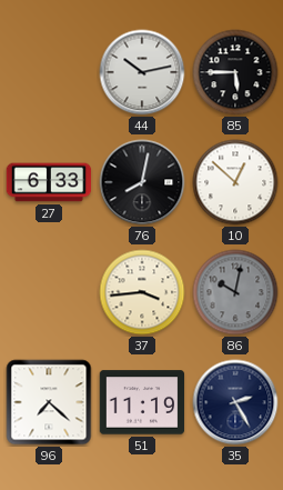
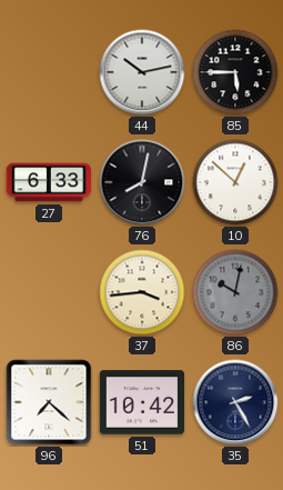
51: 11:19 -> 10:42
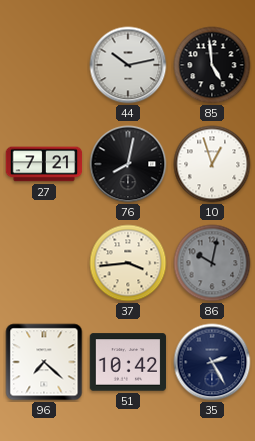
85: 5:45 -> 4:59
27: 6:33 -> 7:21
10: 12:52 -> 12:57
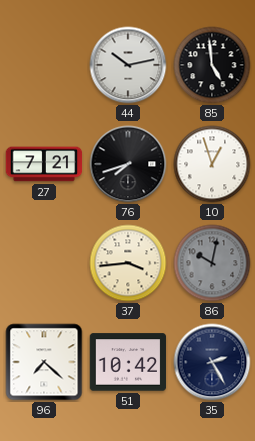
76: 8:02 -> 7:42
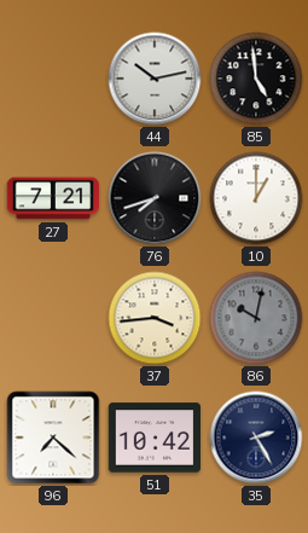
10: 12:57 -> 1:00
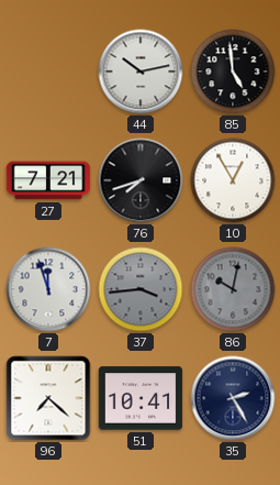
10: 1:00 -> 12:55
7: none -> 11:57
37 dial: cream -> grey
51: 10:42 -> 10:41
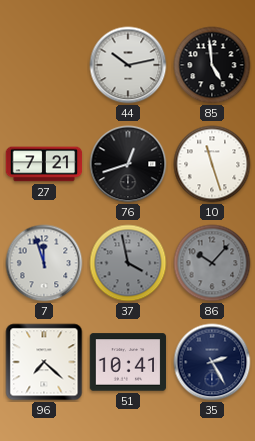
76: 7:42 -> 12:42
10: 12:55 -> 11:27
37: 3:44 -> 3:58
86: 10:02 -> 10:07
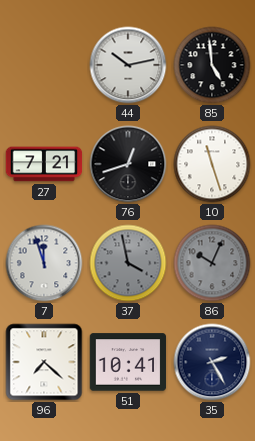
86: 10:07 -> 10:04
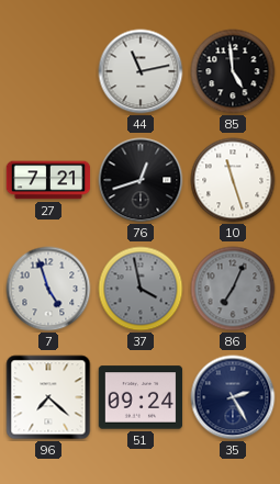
44: 10:13 -> 11:13
7: 11:57 -> 4:57
86: 10:04 -> 7:04
51: 10:41 -> 09:24
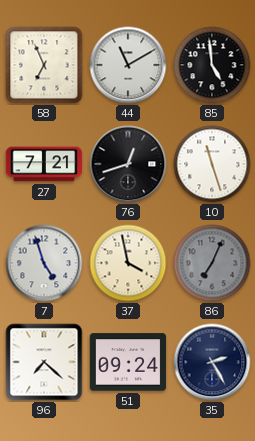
58: none -> 6:56
44: 11:13 -> 11:10
37 dial: grey -> cream
